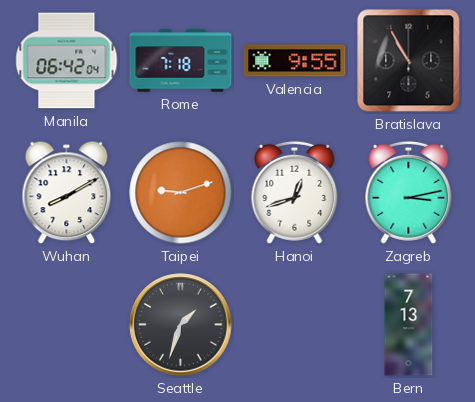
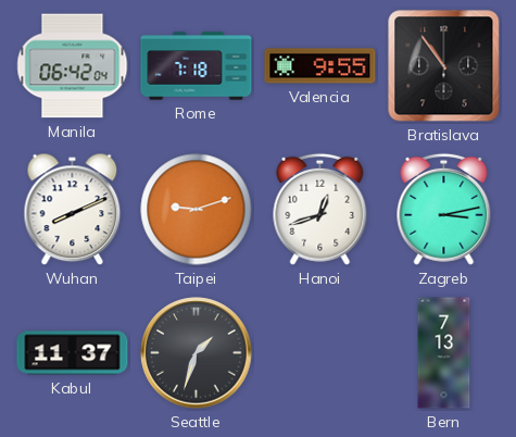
Bratislava: 10:55 -> 10:54
Wuhan: 8:10 -> 8:11
Kabul: none -> 11:37
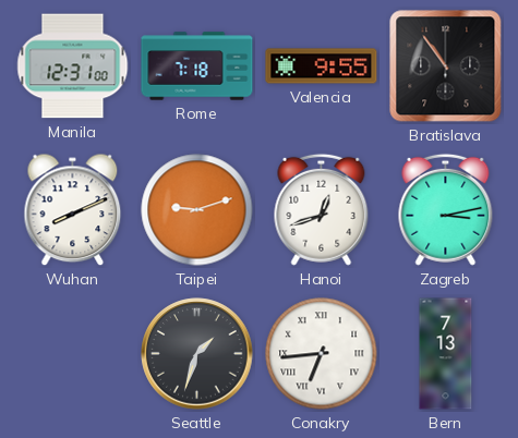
Manila: 06:42 -> 12:31
Kabul: 11:37 -> none
Conakry: none -> 6:44
